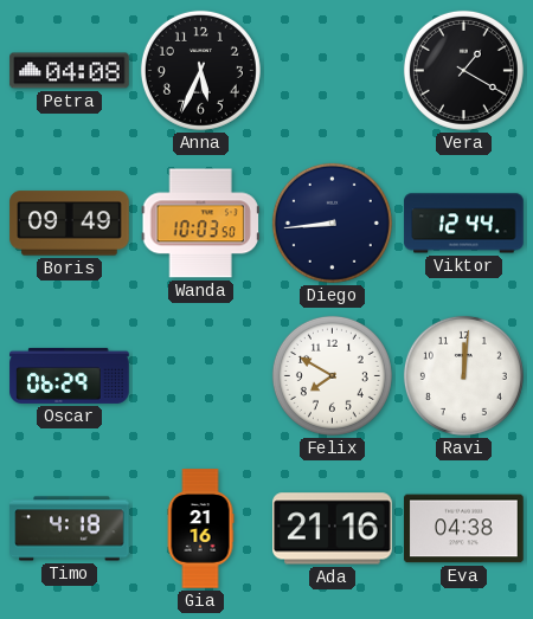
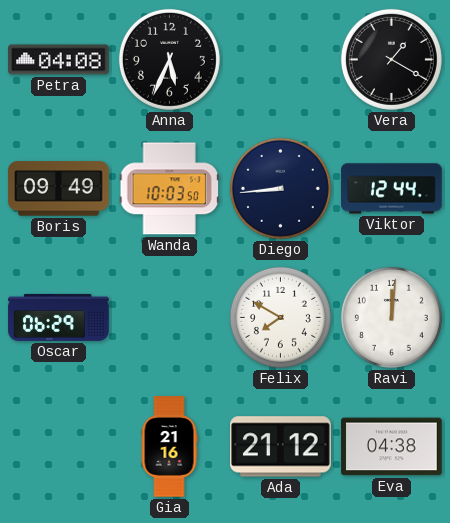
Timo: 4:18 -> none
Ada: 21:16 -> 21:12
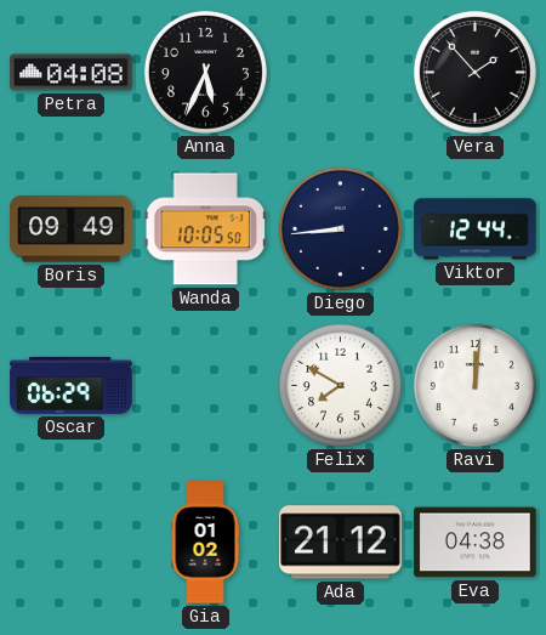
Vera: 1:20 -> 1:53
Wanda: 10:03 -> 10:05
Gia: 21:16 -> 01:02
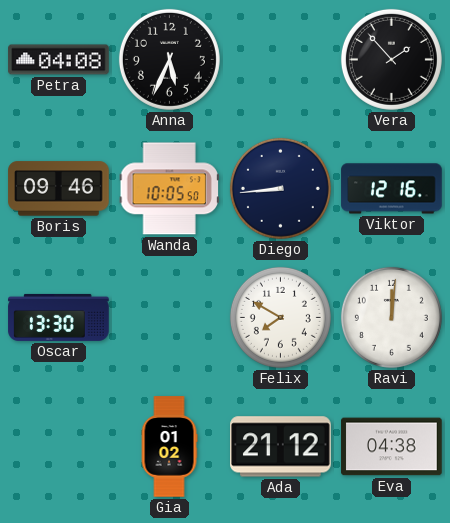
Boris: 09:49 -> 09:46
Viktor: 12:44 -> 12:16
Oscar: 06:29 -> 13:30
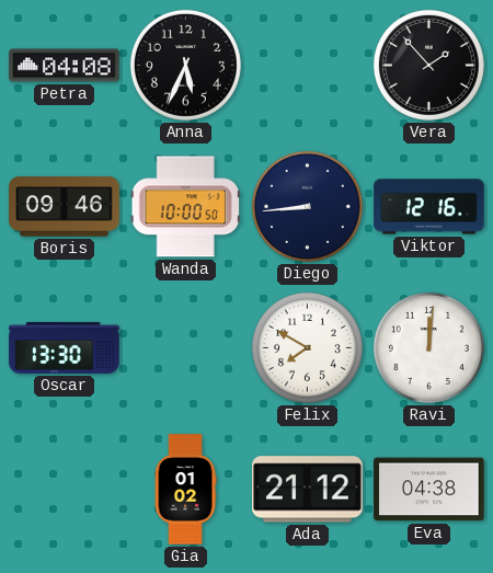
Wanda: 10:05 -> 10:00
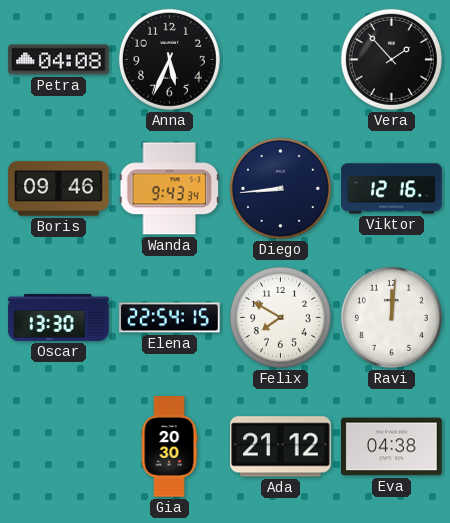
Wanda: 10:00 -> 9:43
Elena: none -> 22:54
Gia: 01:02 -> 20:30
